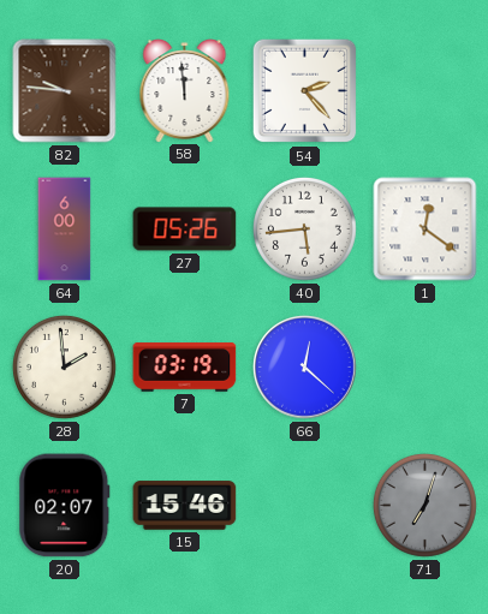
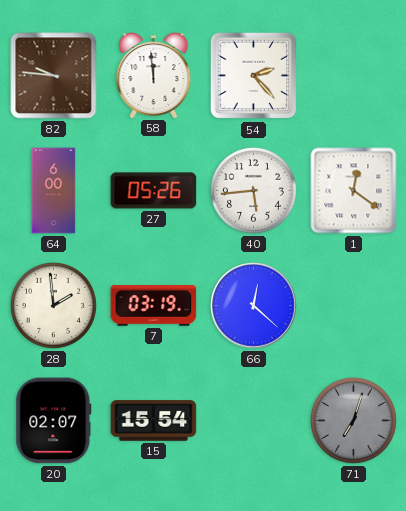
15: 15:46 -> 15:54
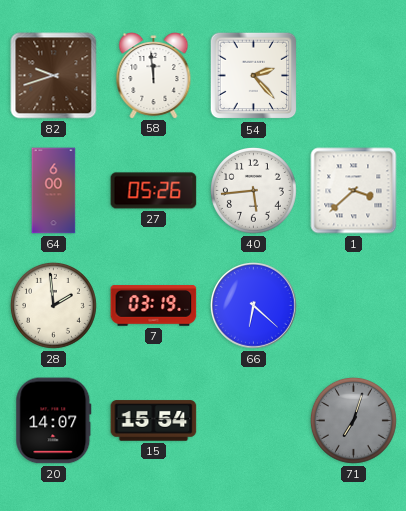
82: 9:46 -> 9:42
1: 12:21 -> 3:38
66: 12:22 -> 6:22
20: 02:07 -> 14:07
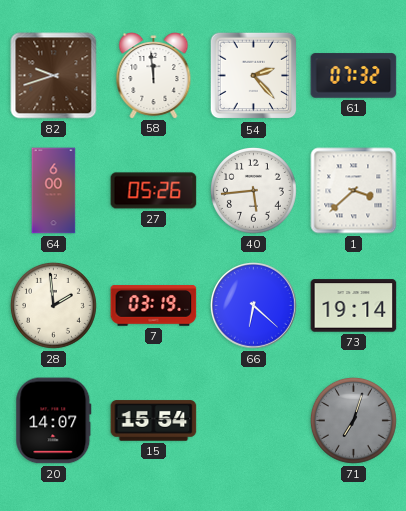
61: none -> 07:32
73: none -> 19:14
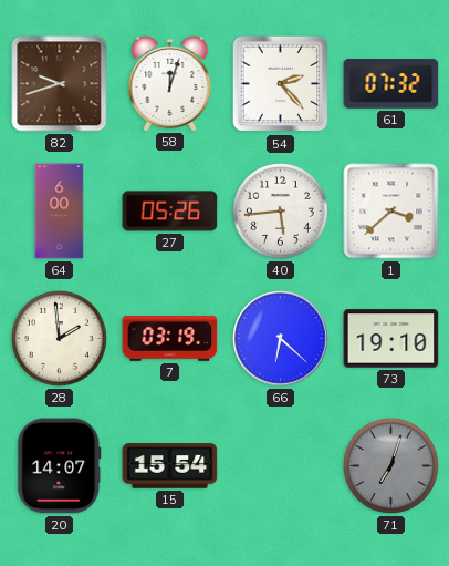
58: 11:59 -> 12:03
73: 19:14 -> 19:10
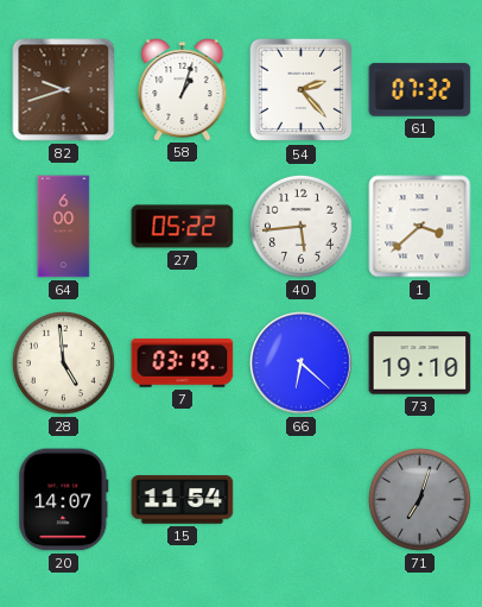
58: 12:03 -> 1:03
27: 05:26 -> 05:22
28: 1:59 -> 4:59
15: 15:54 -> 11:54
